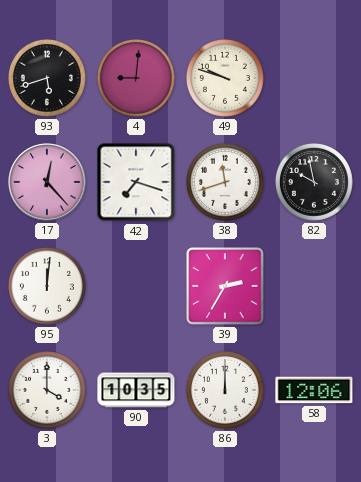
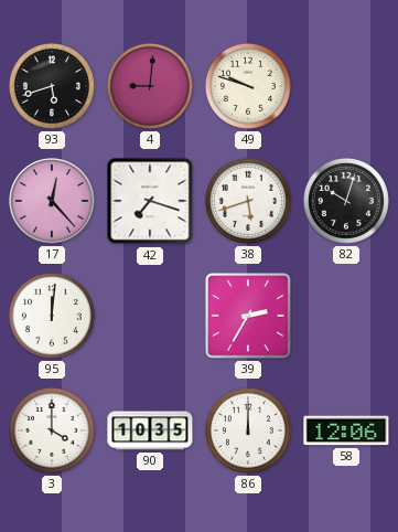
38: 11:42 -> 5:42
82: 9:58 -> 10:03
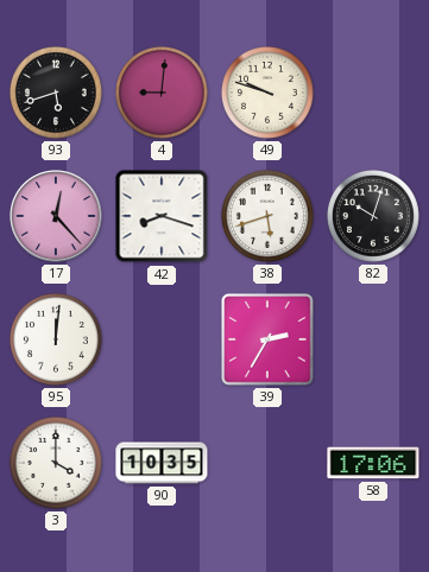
42: 7:18 -> 8:18
86: 12:00 -> none
58: 12:06 -> 17:06
